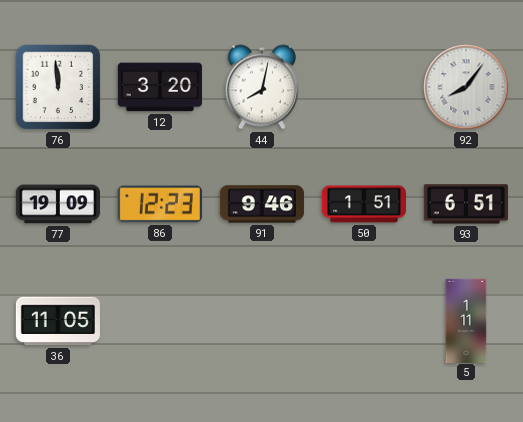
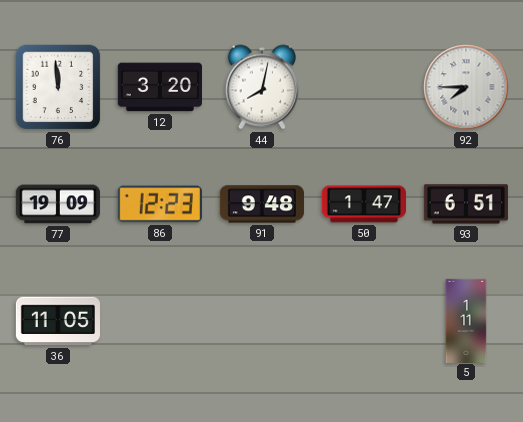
92: 8:06 -> 7:45
91: 9:46 -> 9:48
50: 1:51 -> 1:47
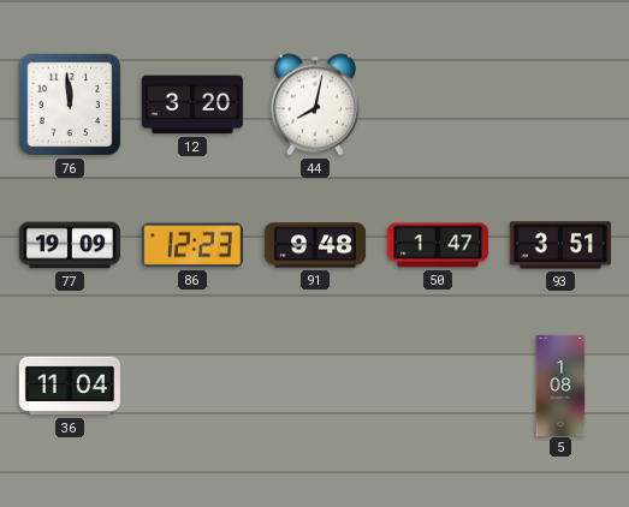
92: 7:45 -> none
93: 6:51 -> 3:51
36: 11:05 -> 11:04
5: 1:11 -> 1:08
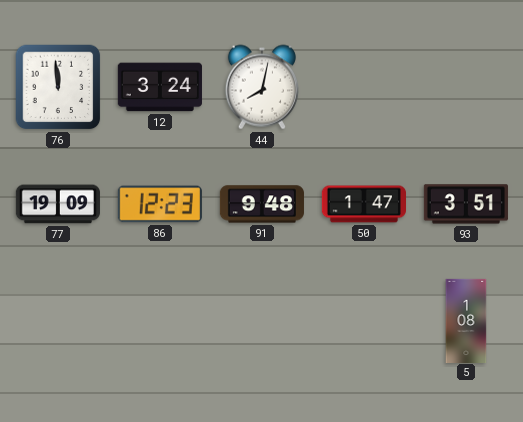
12: 3:20 -> 3:24
36: 11:04 -> none
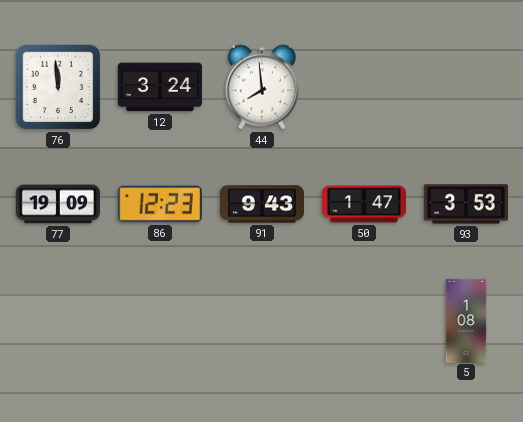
44: 8:02 -> 7:59
91: 9:48 -> 9:43
93: 3:51 -> 3:53
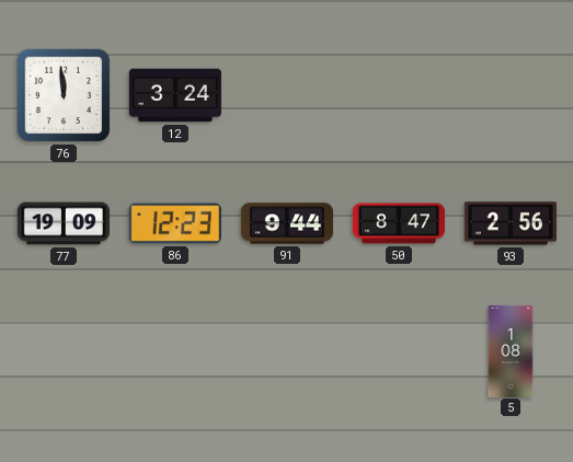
44: 7:59 -> none
91: 9:43 -> 9:44
50: 1:47 -> 8:47
93: 3:53 -> 2:56
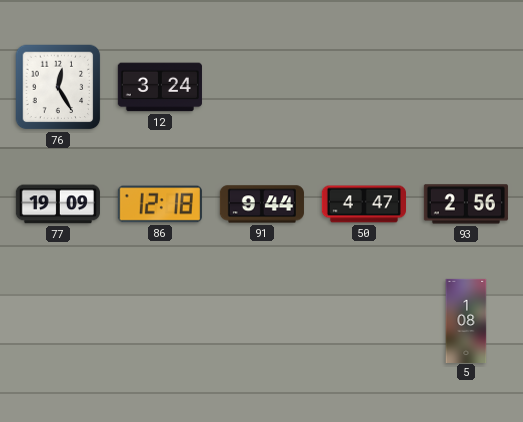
76: 11:59 -> 12:25
86: 12:23 -> 12:18
50: 8:47 -> 4:47
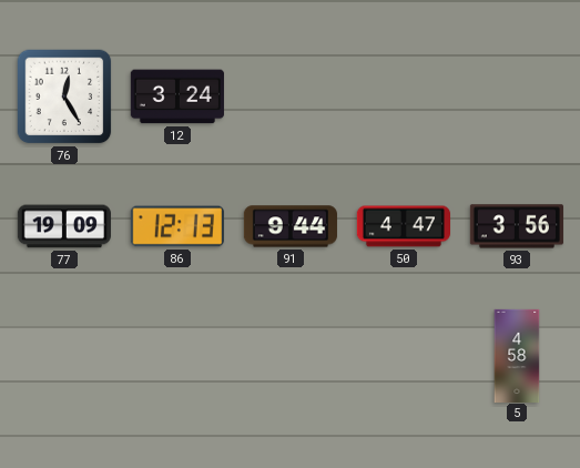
86: 12:18 -> 12:13
93: 2:56 -> 3:56
5: 1:08 -> 4:58
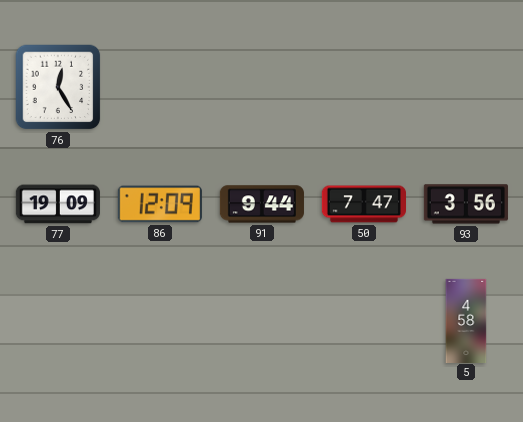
12: 3:24 -> none
86: 12:13 -> 12:09
50: 4:47 -> 7:47
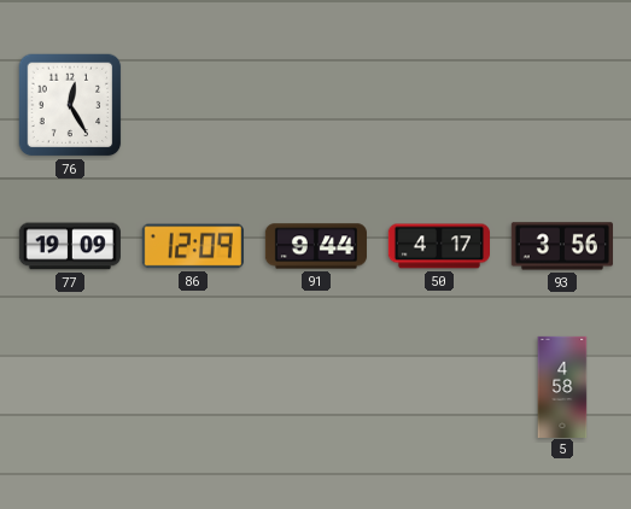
50: 7:47 -> 4:17
